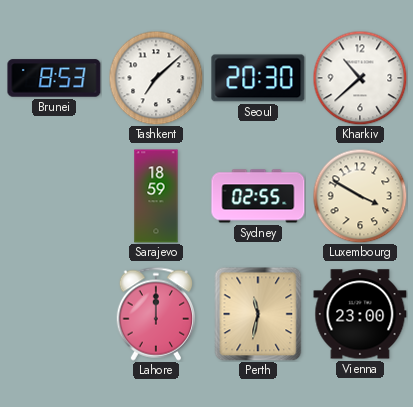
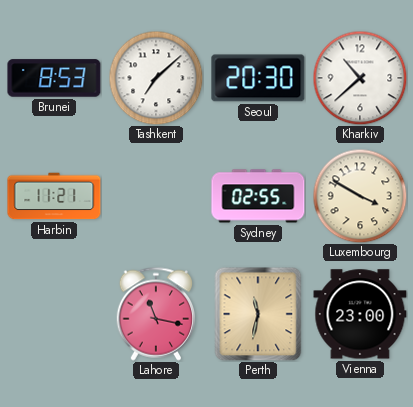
Harbin: none -> 11:21
Sarajevo: 18:59 -> none
Lahore: 12:00 -> 11:17
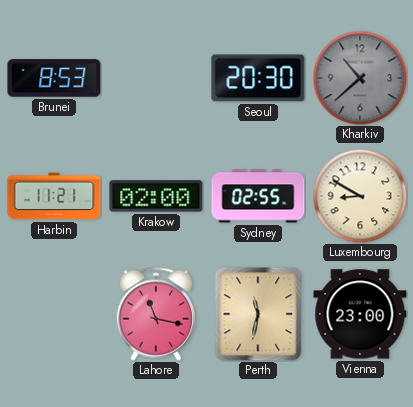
Tashkent: 7:08 -> none
Kharkiv dial: white -> grey
Krakow: none -> 02:00
Luxembourg: 3:50 -> 8:50
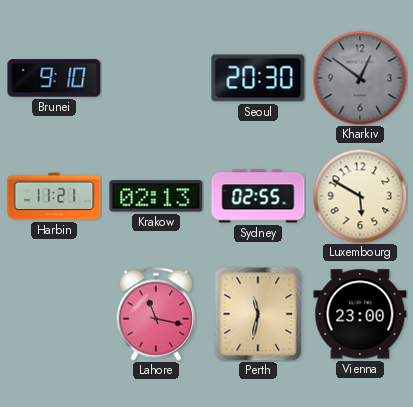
Brunei: 8:53 -> 9:10
Kharkiv: 10:38 -> 12:51
Krakow: 02:00 -> 02:13
Luxembourg: 8:50 -> 5:50
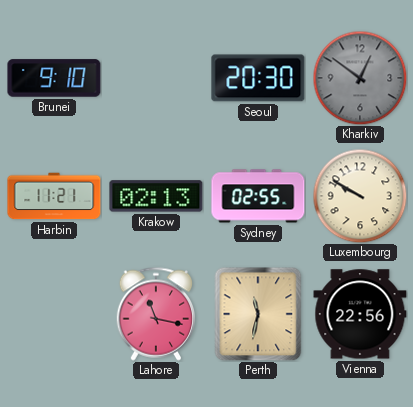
Luxembourg: 5:50 -> 9:50
Vienna: 23:00 -> 22:56
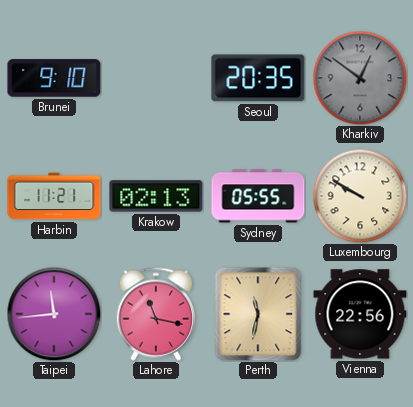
Seoul: 20:30 -> 20:35
Sydney: 02:55 -> 05:55
Taipei: none -> 11:44
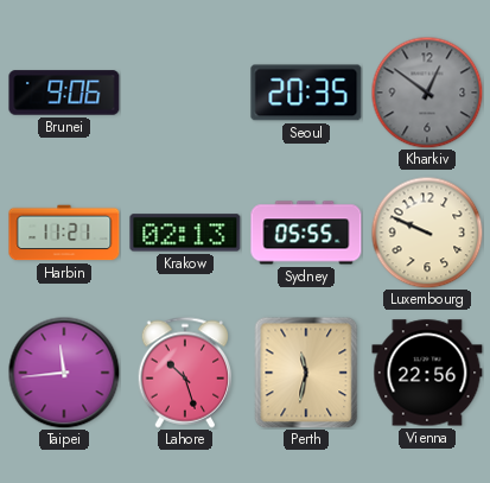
Brunei: 9:10 -> 9:06
Luxembourg: 9:50 -> 9:49
Lahore: 11:17 -> 10:27
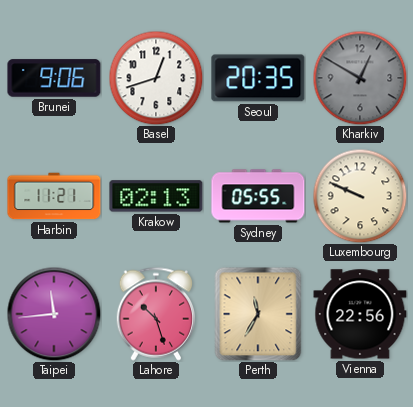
Basel: none -> 12:42
Kharkiv: 12:51 -> 12:50
Perth: 11:32 -> 11:35
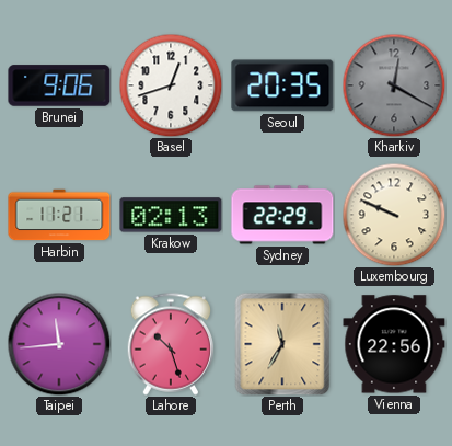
Kharkiv: 12:50 -> 12:20
Sydney: 05:55 -> 22:29
